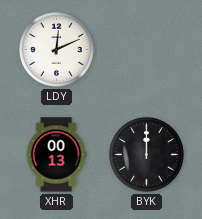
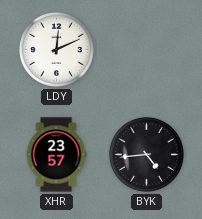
XHR: 00:13 -> 23:57
BYK: 12:00 -> 4:44
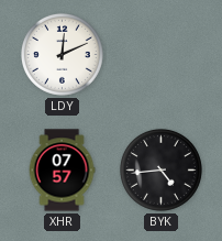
XHR: 23:57 -> 07:57
